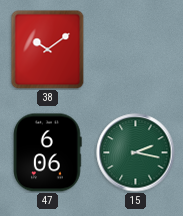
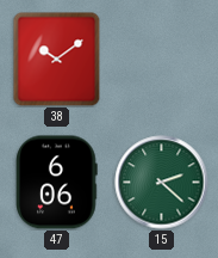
15: 2:17 -> 2:22
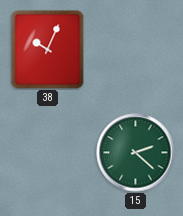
38: 10:09 -> 10:04
47: 6:06 -> none
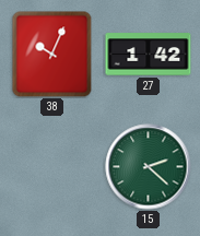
27: none -> 1:42
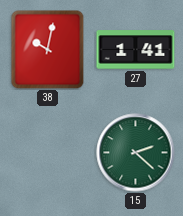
38: 10:04 -> 10:02
27: 1:42 -> 1:41
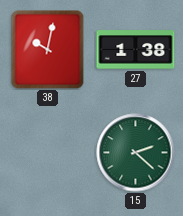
27: 1:41 -> 1:38
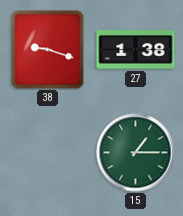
38: 10:02 -> 9:18
15: 2:22 -> 1:15
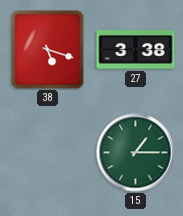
38: 9:18 -> 5:18
27: 1:38 -> 3:38
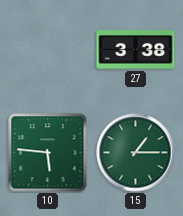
38: 5:18 -> none
10: none -> 5:46
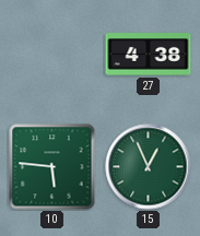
27: 3:38 -> 4:38
15: 1:15 -> 12:56
